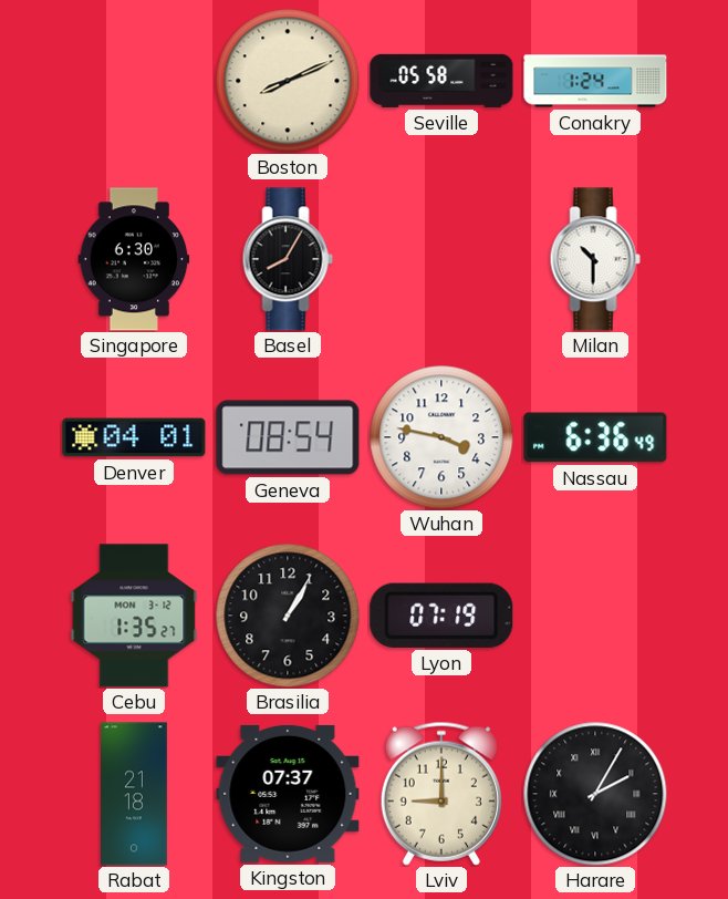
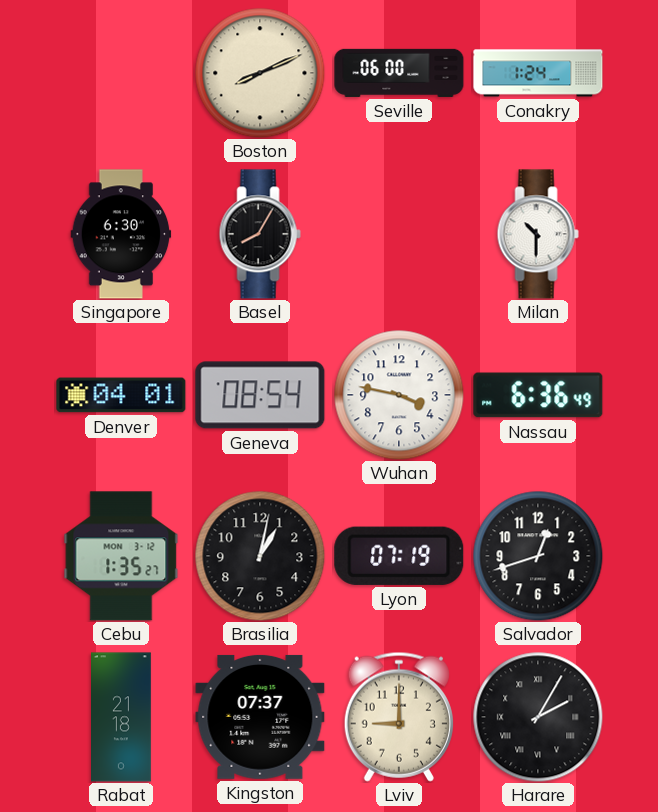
Seville: 05:58 -> 06:00
Brasilia: 1:05 -> 1:02
Salvador: none -> 12:42
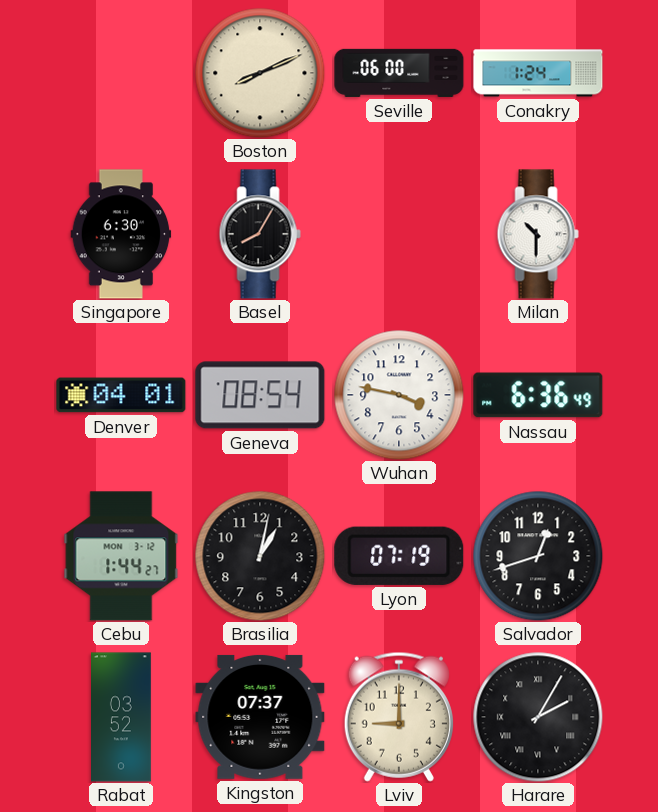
Cebu: 1:35 -> 1:44
Rabat: 21:18 -> 03:52
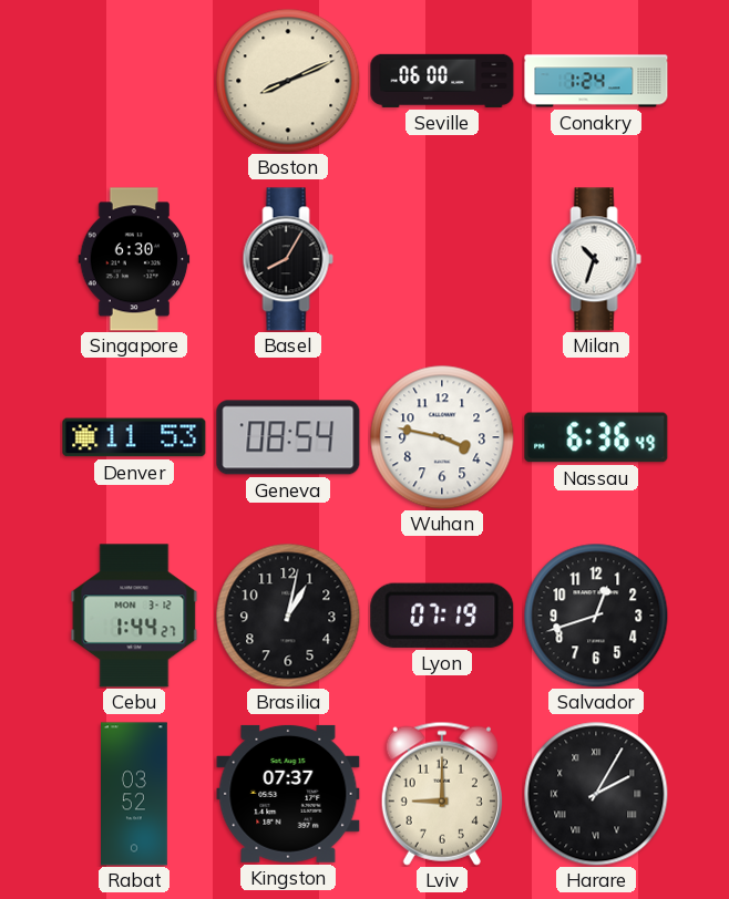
Milan: 10:30 -> 10:33
Denver: 04:01 -> 11:53
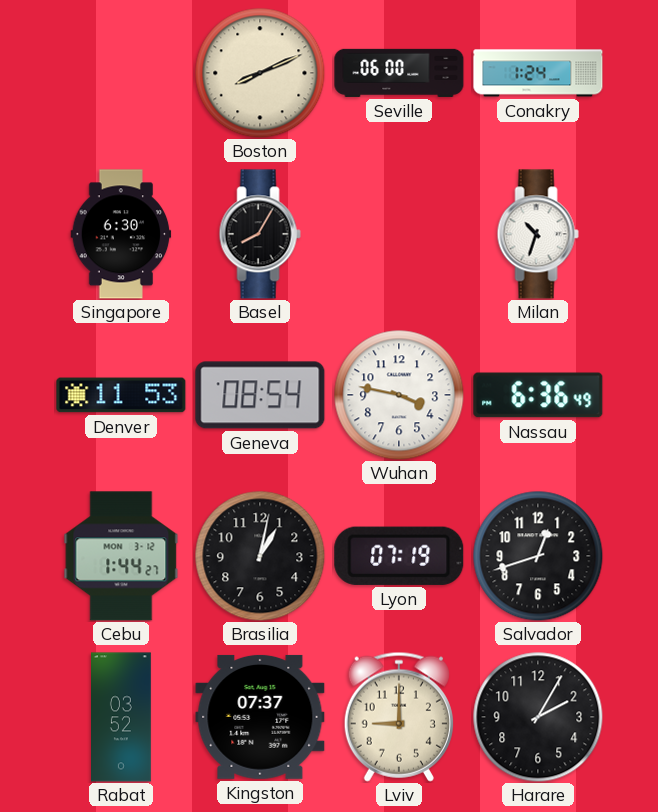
Harare numerals: Roman -> Arabic
